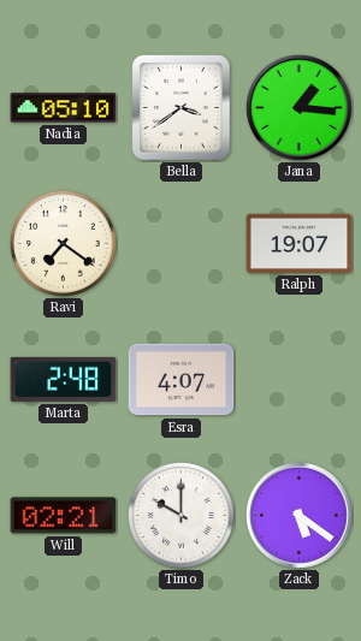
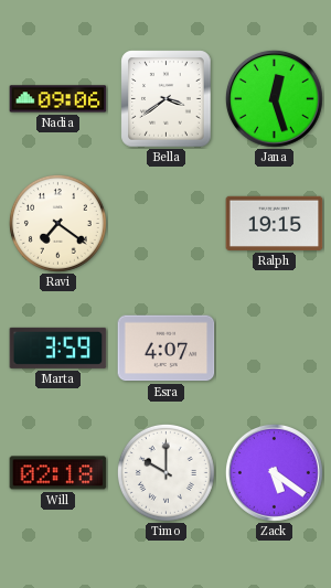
Nadia: 05:10 -> 09:06
Jana: 1:16 -> 12:27
Ralph: 19:07 -> 19:15
Marta: 2:48 -> 3:59
Will: 02:21 -> 02:18
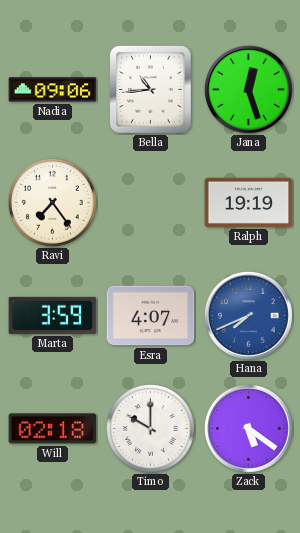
Bella: 3:39 -> 10:44
Ravi: 7:21 -> 7:24
Ralph: 19:15 -> 19:19
Hana: none -> 7:41
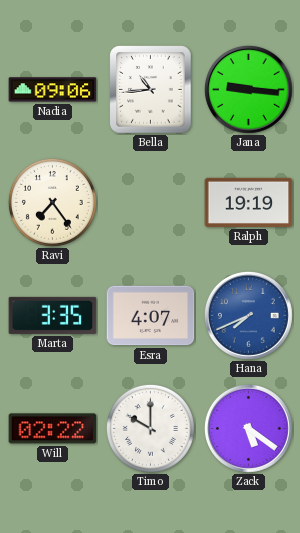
Jana: 12:27 -> 9:16
Marta: 3:59 -> 3:35
Will: 02:18 -> 02:22
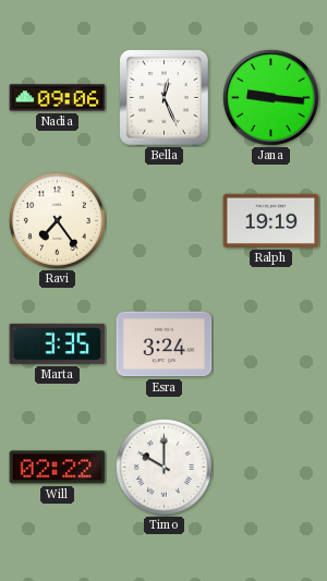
Bella: 10:44 -> 12:26
Esra: 4:07 -> 3:24
Hana: 7:41 -> none
Zack: 5:21 -> none
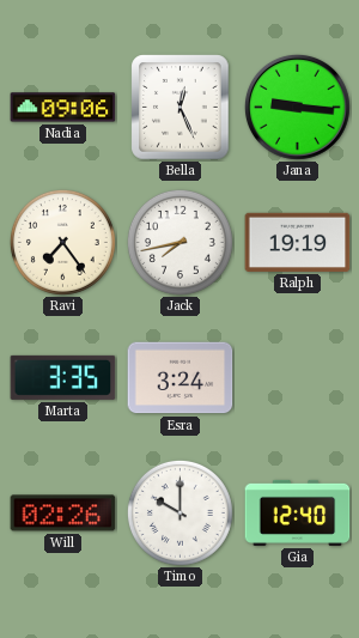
Jack: none -> 7:43
Will: 02:22 -> 02:26
Gia: none -> 12:40
